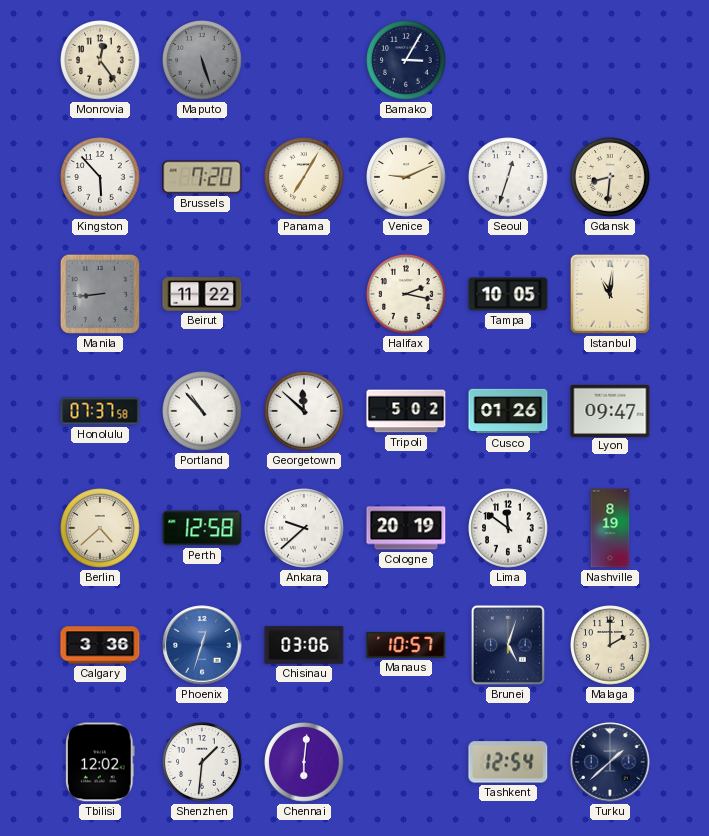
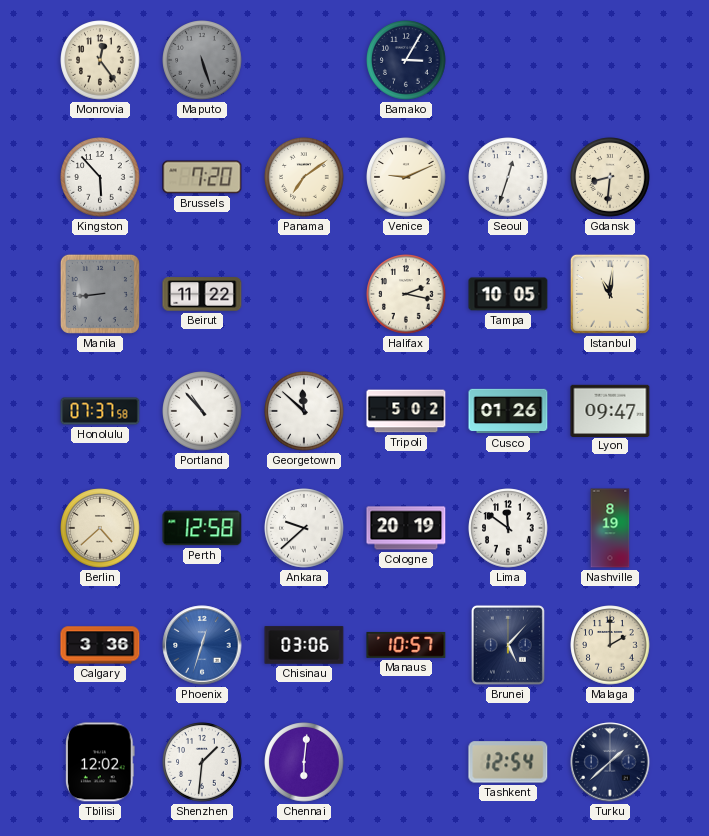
Panama: 7:05 -> 7:09
Brunei: 5:03 -> 5:07
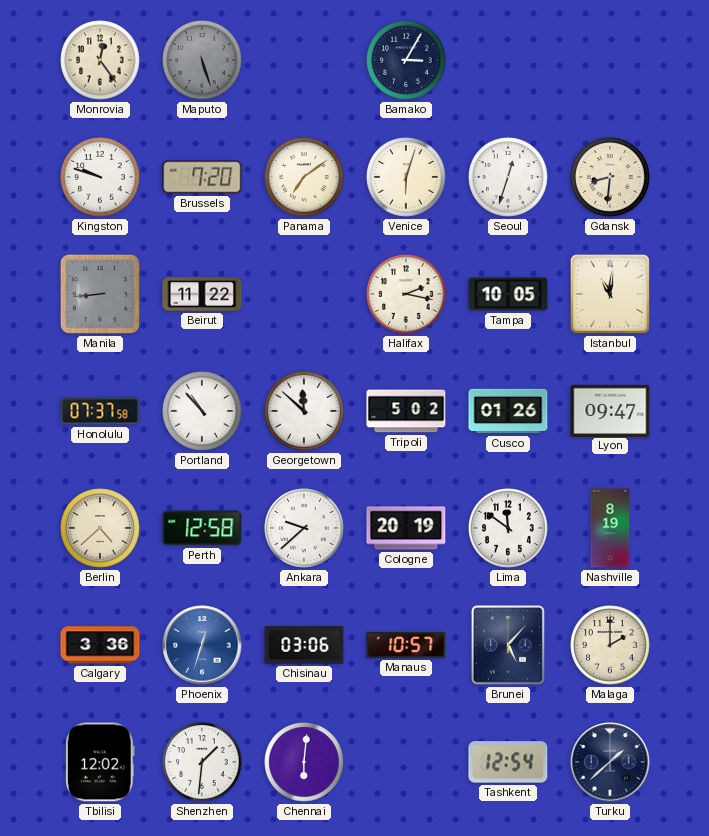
Kingston: 5:53 -> 9:48
Venice: 9:11 -> 6:03
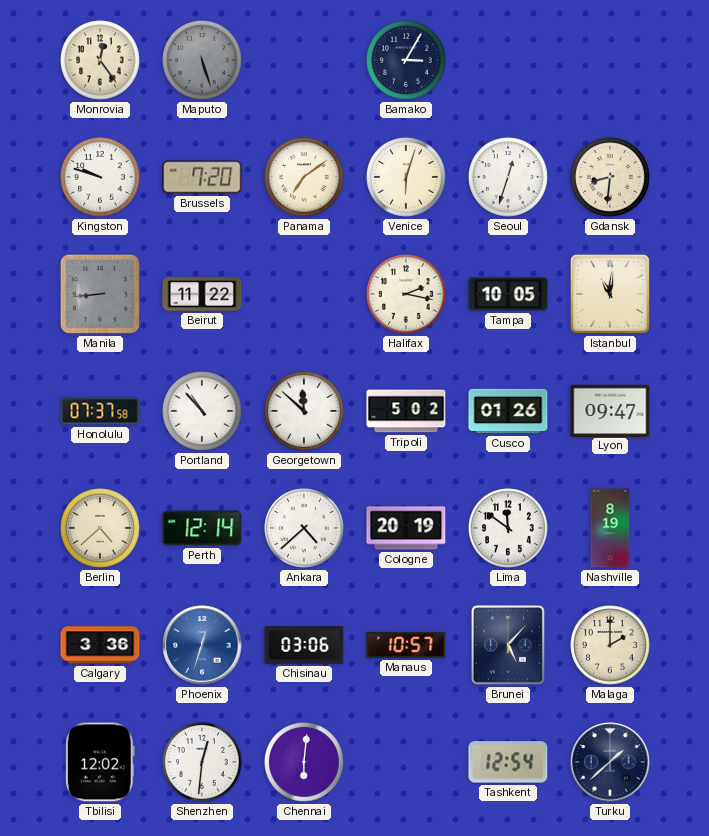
Perth: 12:58 -> 12:14
Ankara: 9:38 -> 4:38
Shenzhen: 1:31 -> 12:31
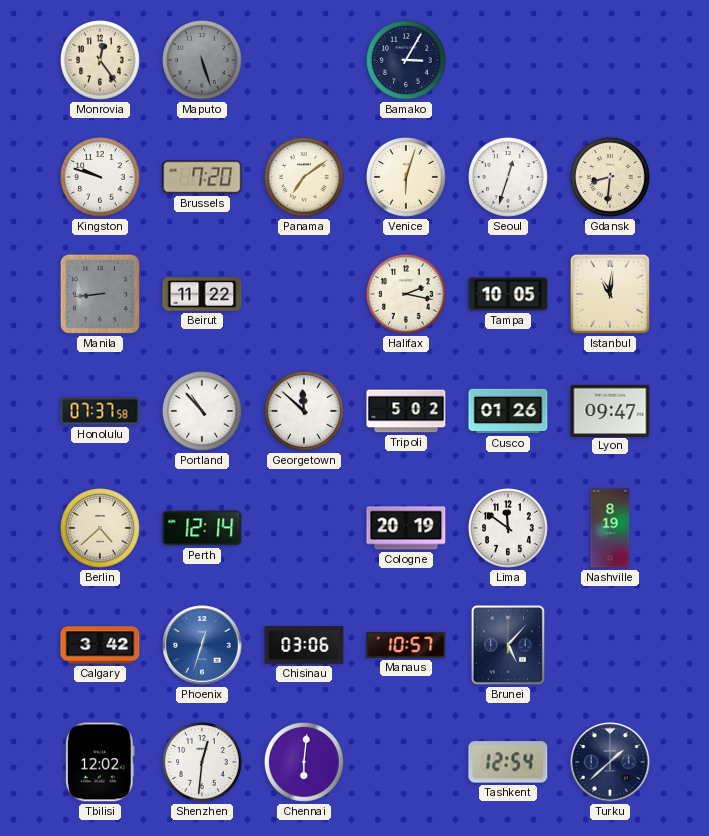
Ankara: 4:38 -> none
Calgary: 3:36 -> 3:42
Malaga: 2:00 -> none
